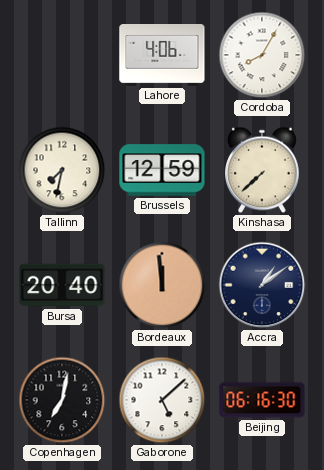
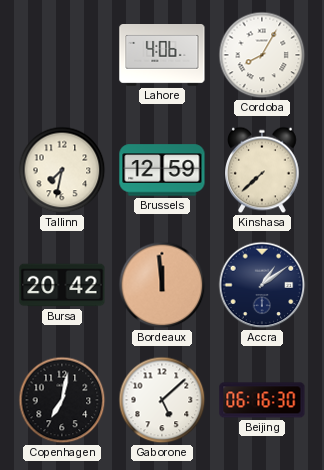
Bursa: 20:40 -> 20:42
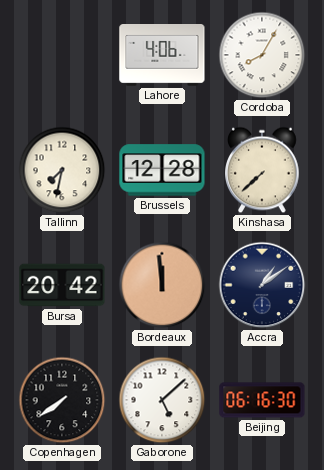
Brussels: 12:59 -> 12:28
Copenhagen: 7:02 -> 7:39
